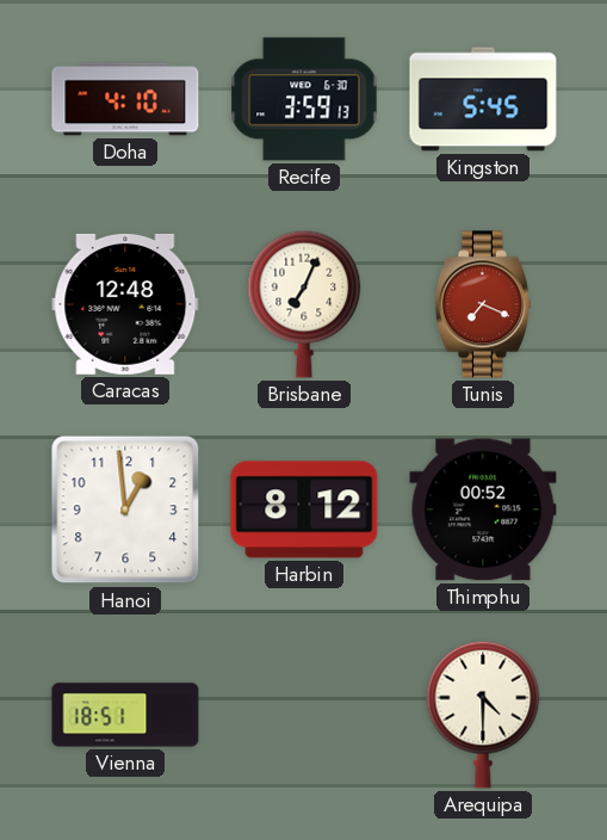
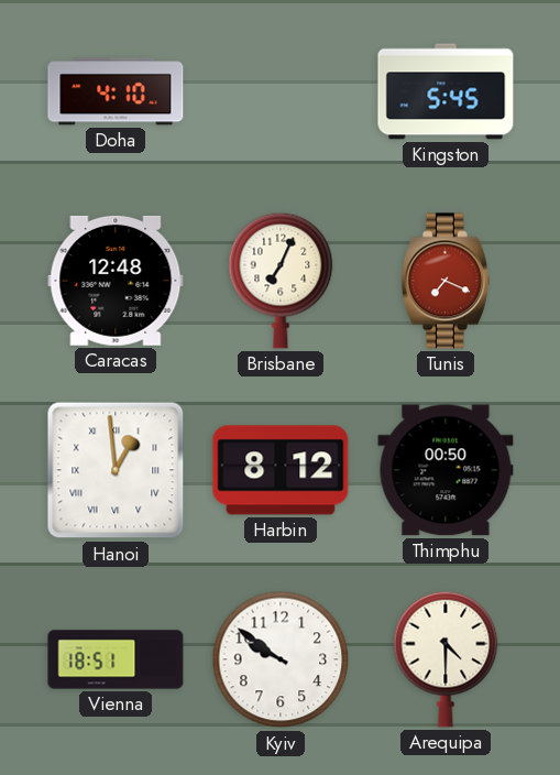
Recife: 3:59 -> none
Hanoi numerals: Arabic -> Roman
Thimphu: 00:52 -> 00:50
Kyiv: none -> 9:51
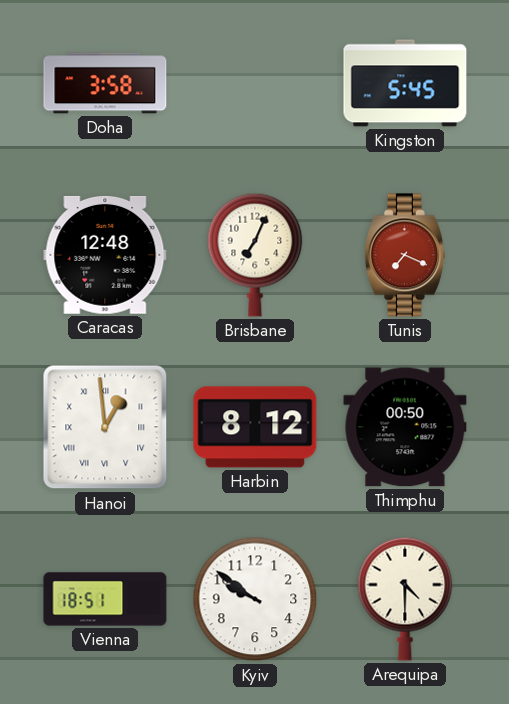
Doha: 4:10 -> 3:58
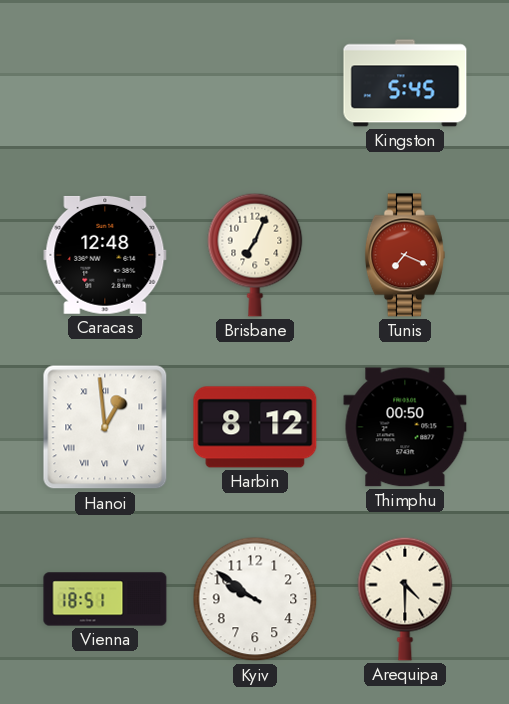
Doha: 3:58 -> none
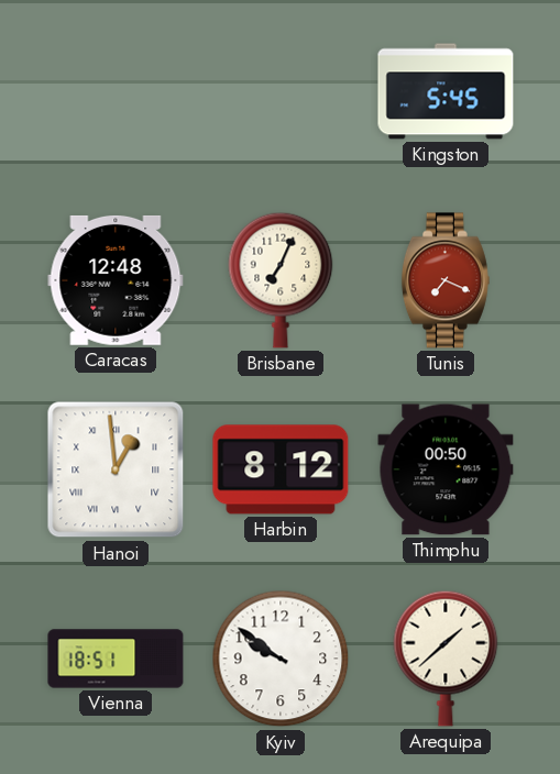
Arequipa: 4:30 -> 1:38
